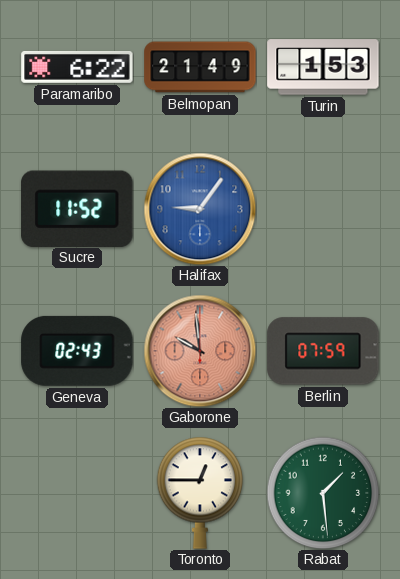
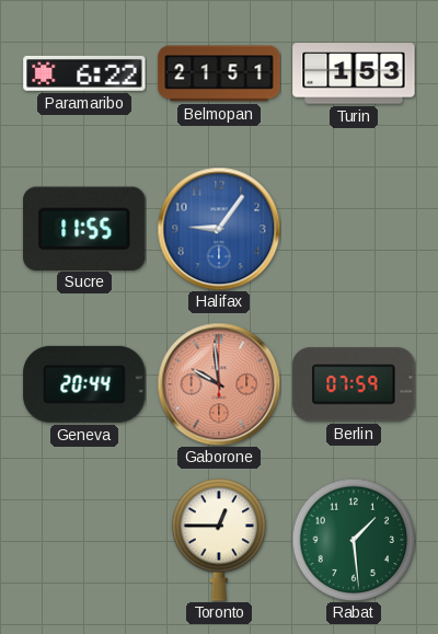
Belmopan: 21:49 -> 21:51
Sucre: 11:52 -> 11:55
Geneva: 02:43 -> 20:44
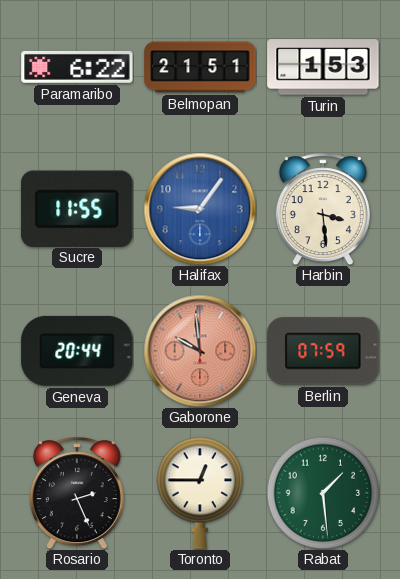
Harbin: none -> 3:29
Rosario: none -> 2:26
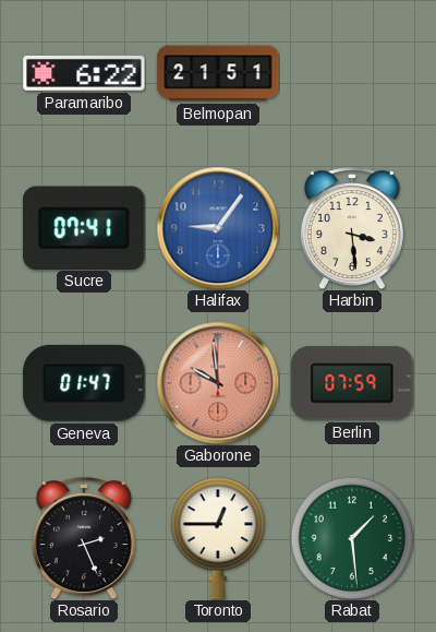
Turin: 1:53 -> none
Sucre: 11:55 -> 07:41
Geneva: 20:44 -> 01:47
